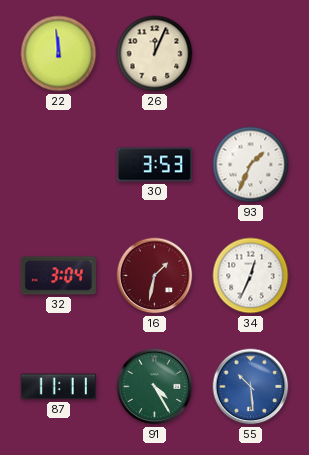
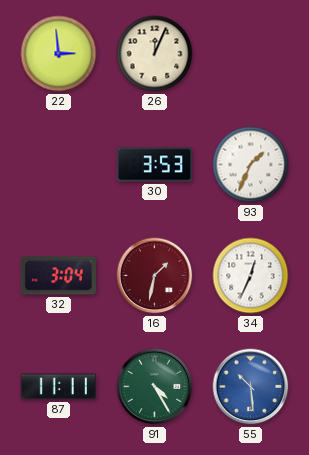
22: 11:59 -> 2:59
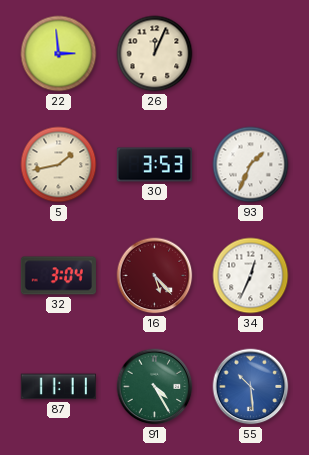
5: none -> 1:43
16: 1:32 -> 5:23
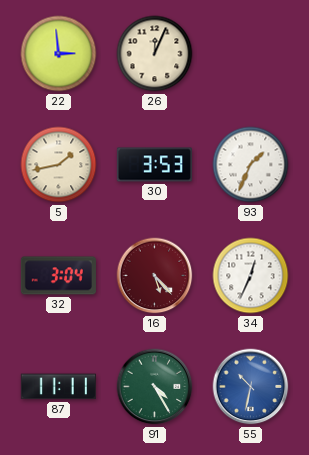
55: 10:29 -> 10:32
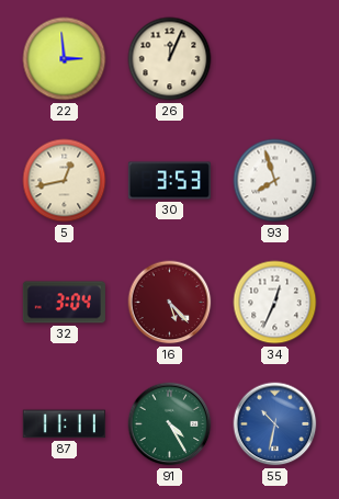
5: 1:43 -> 12:43
93: 1:34 -> 7:57
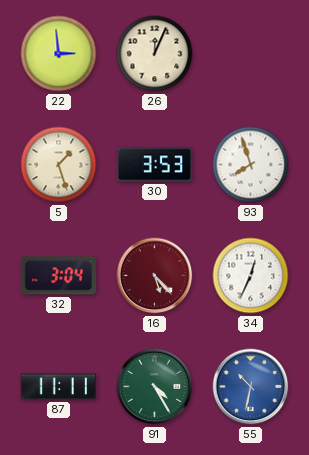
5: 12:43 -> 1:27
